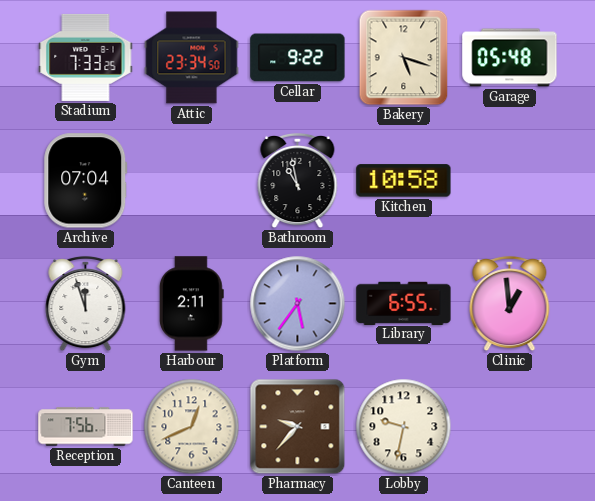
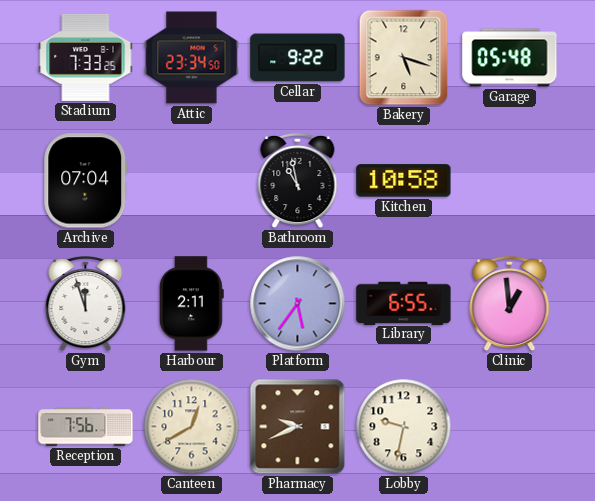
Canteen: 12:41 -> 12:40
Pharmacy: 9:37 -> 9:41
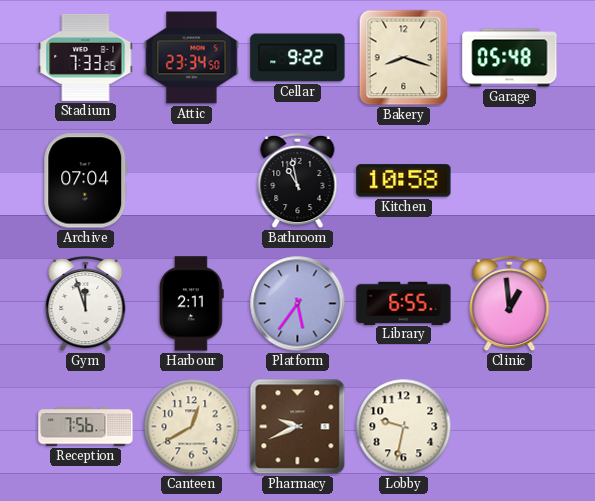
Bakery: 5:18 -> 8:18
